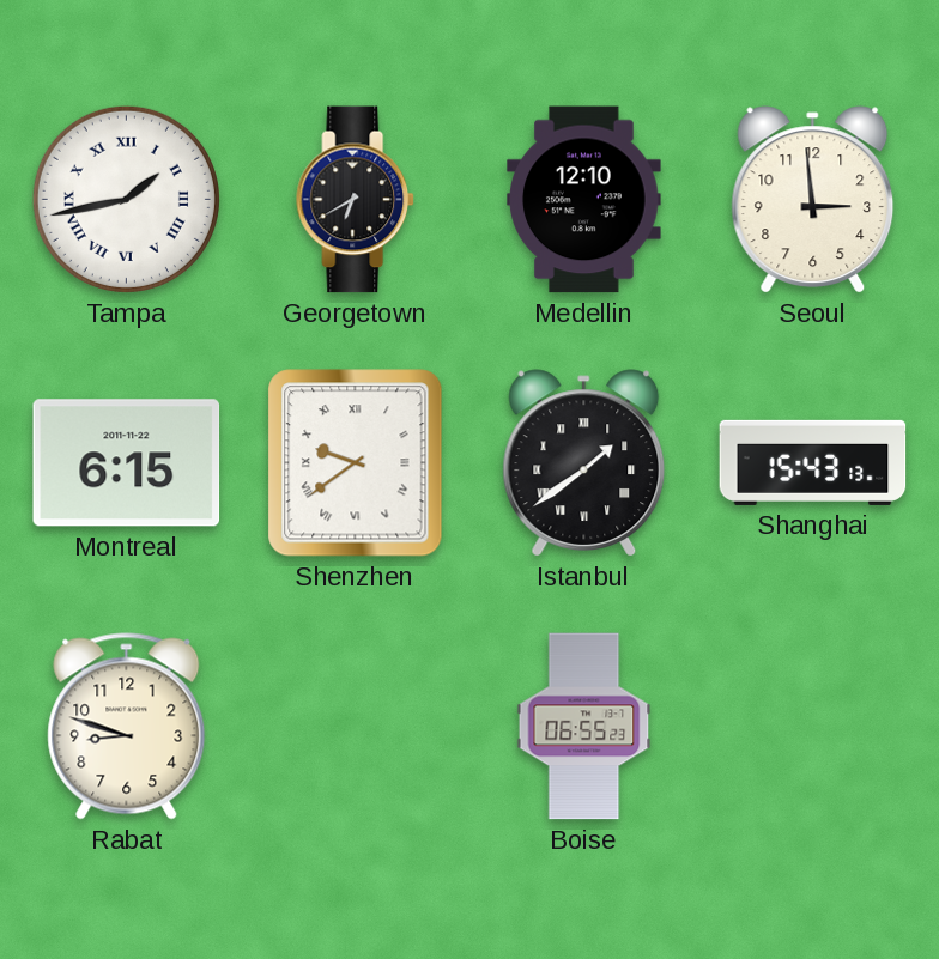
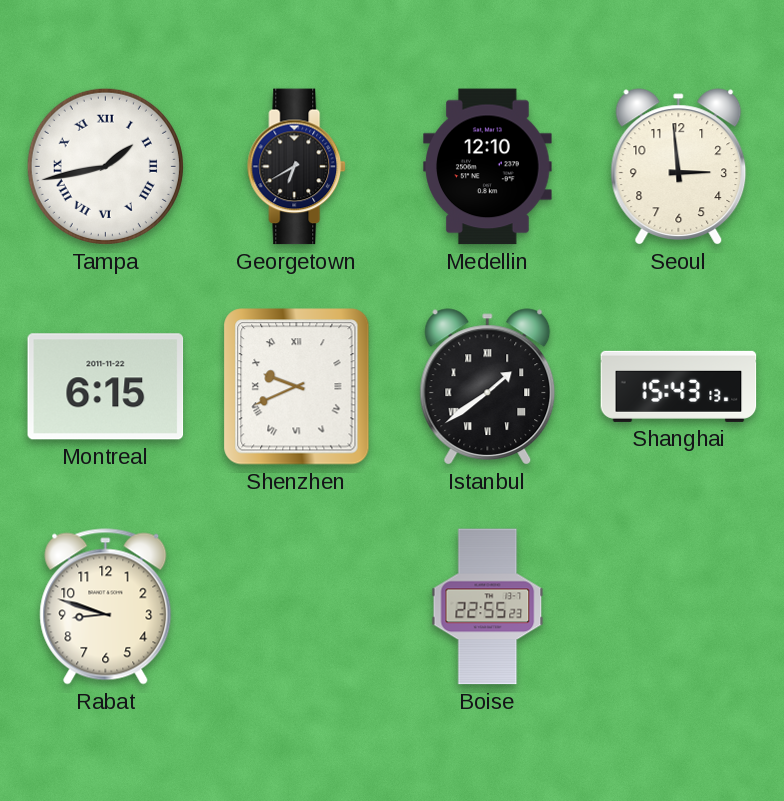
Shenzhen: 9:39 -> 9:41
Boise: 06:55 -> 22:55
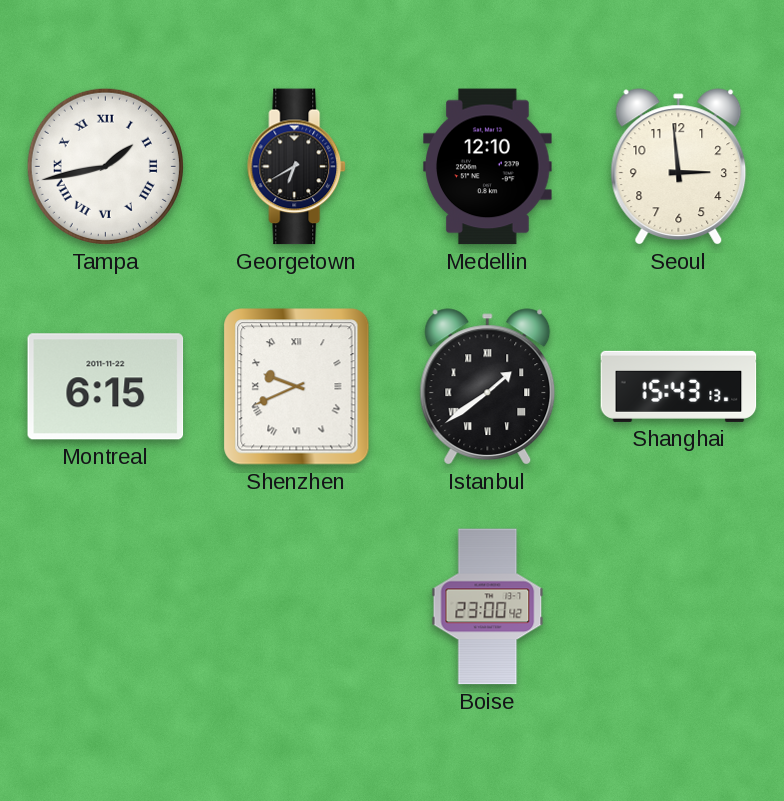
Rabat: 8:48 -> none
Boise: 22:55 -> 23:00
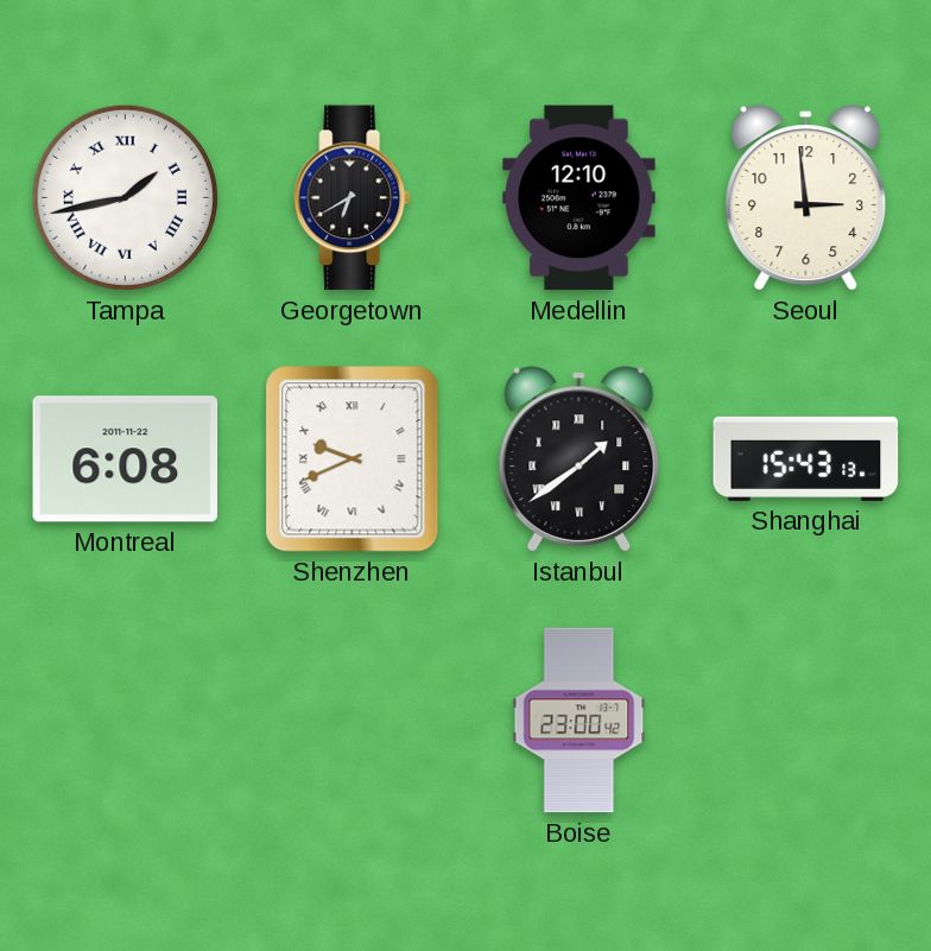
Montreal: 6:15 -> 6:08
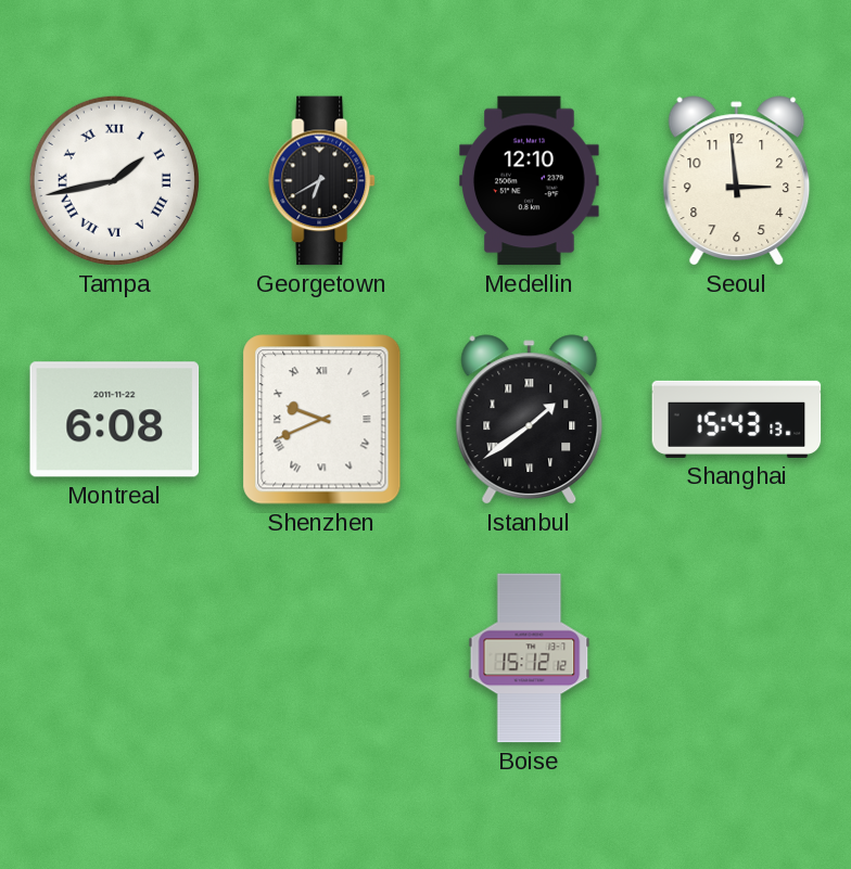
Boise: 23:00 -> 15:12
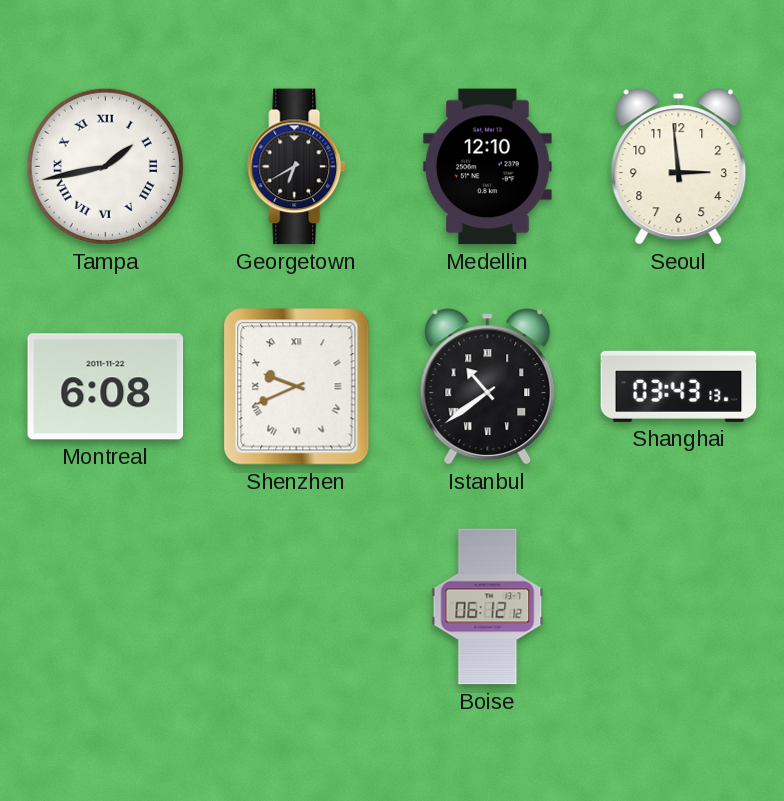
Istanbul: 1:39 -> 10:39
Shanghai: 15:43 -> 03:43
Boise: 15:12 -> 06:12
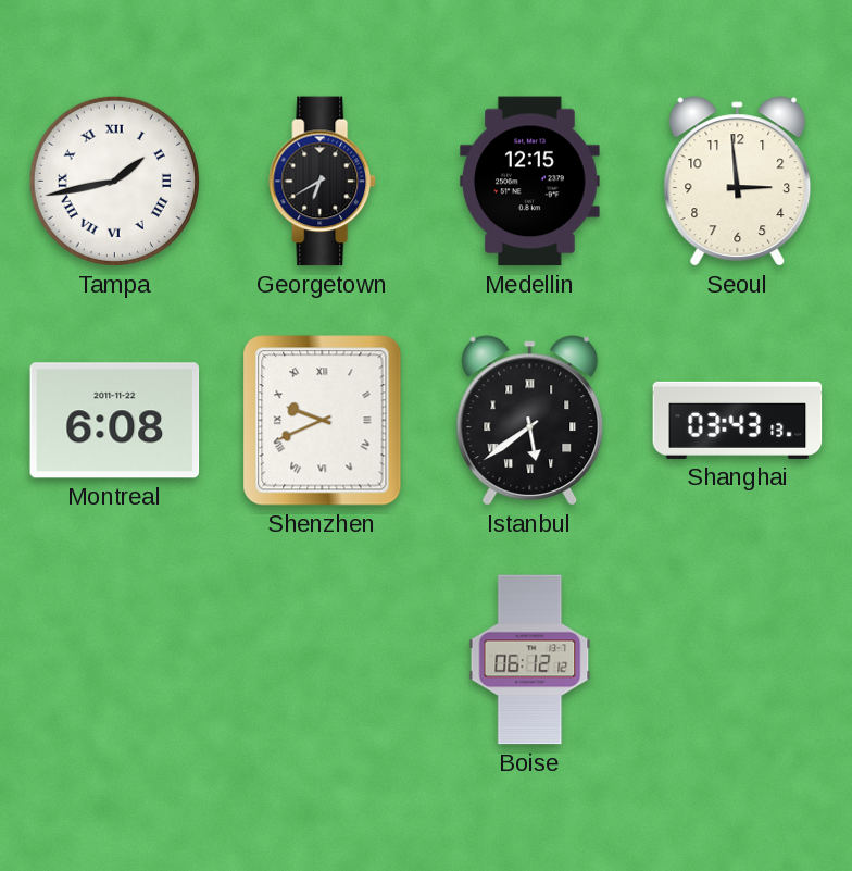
Medellin: 12:10 -> 12:15
Istanbul: 10:39 -> 5:39
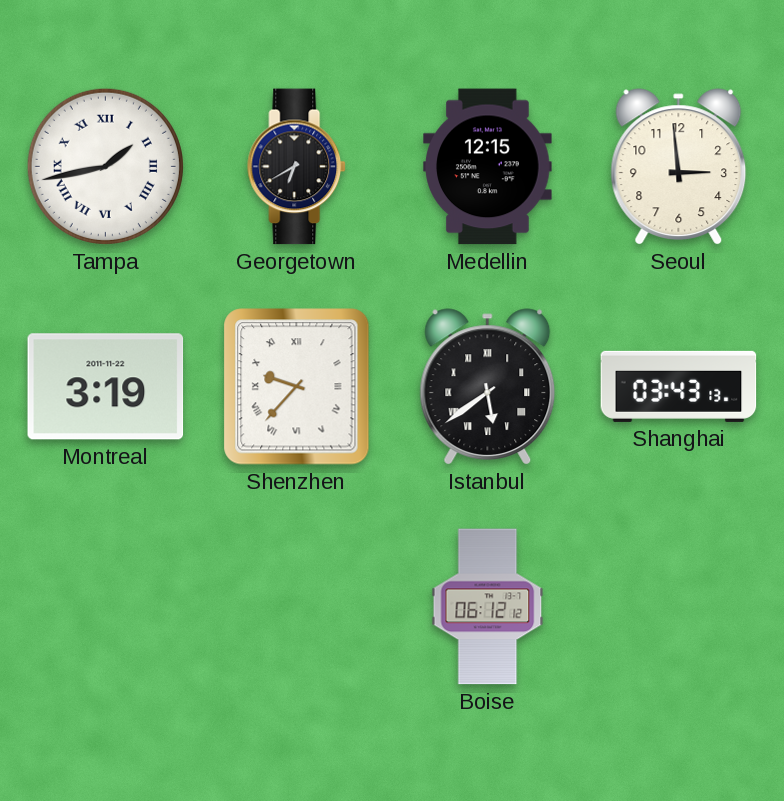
Montreal: 6:08 -> 3:19
Shenzhen: 9:41 -> 9:37
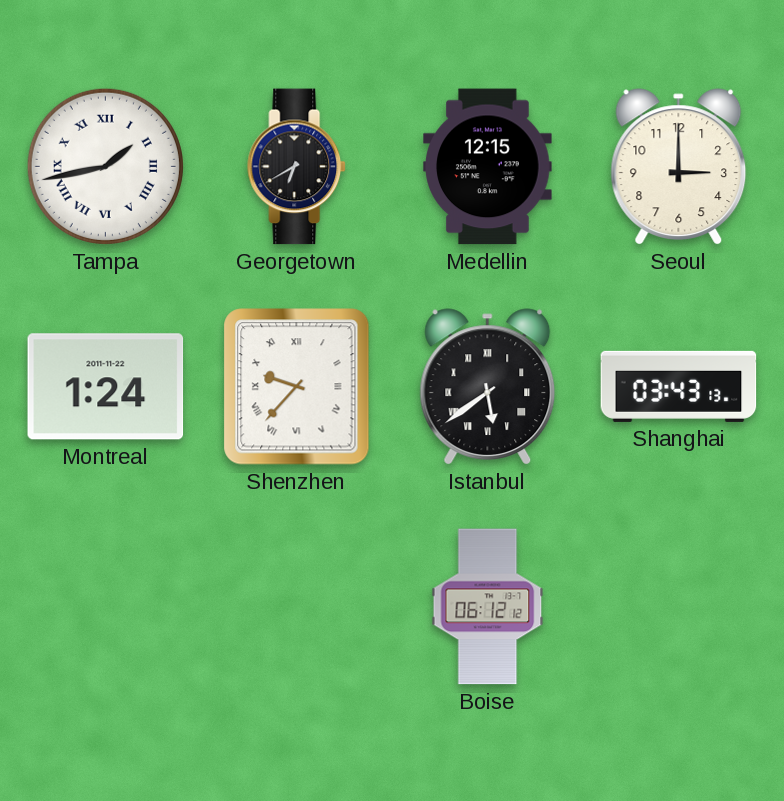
Seoul: 2:59 -> 3:00
Montreal: 3:19 -> 1:24
